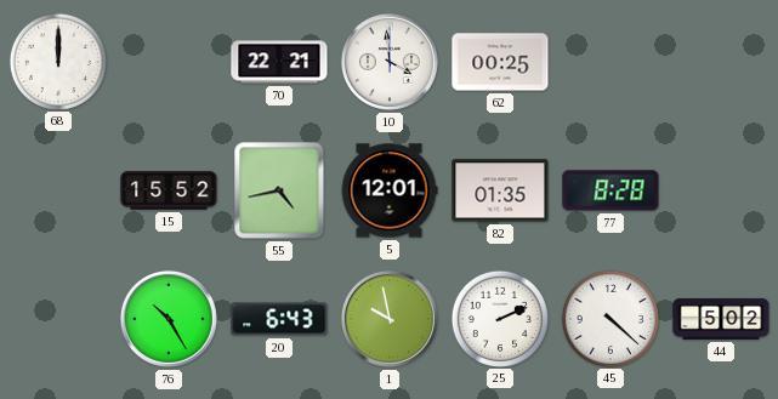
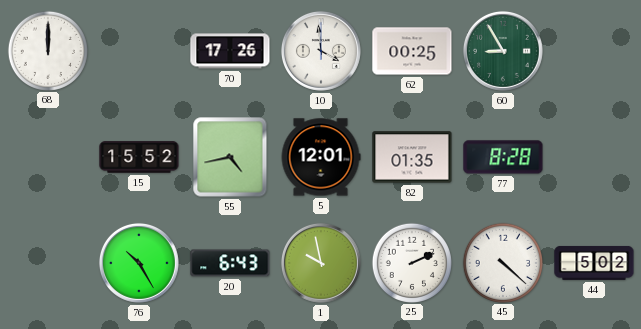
70: 22:21 -> 17:26
60: none -> 8:55
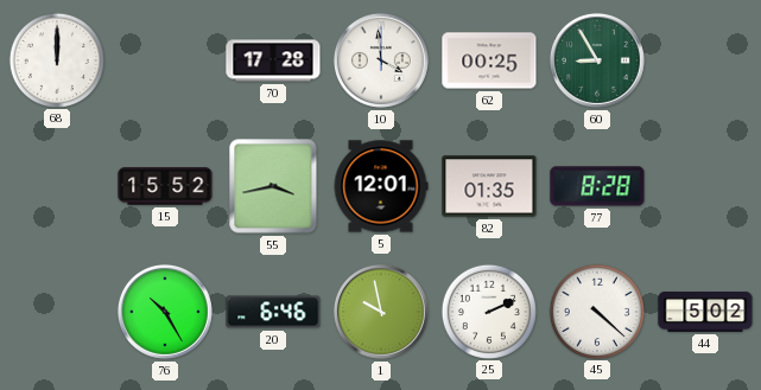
70: 17:26 -> 17:28
55: 4:43 -> 3:43
20: 6:43 -> 6:46
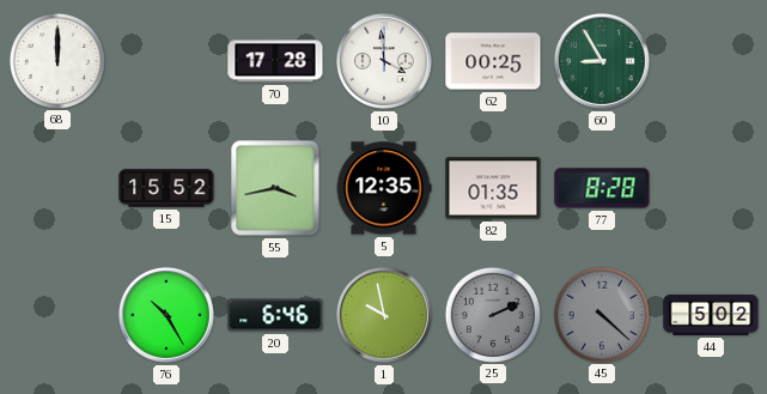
5: 12:01 -> 12:35
25 dial: white -> grey
45 dial: white -> grey
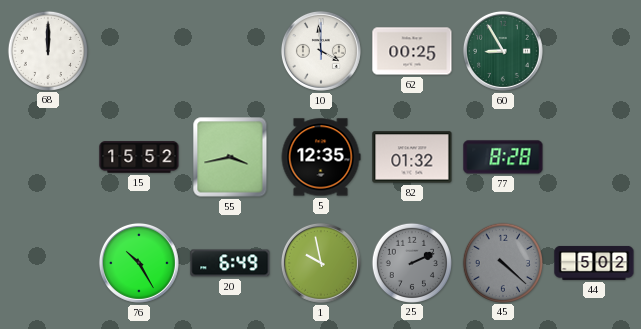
70: 17:28 -> none
82: 01:35 -> 01:32
20: 6:46 -> 6:49
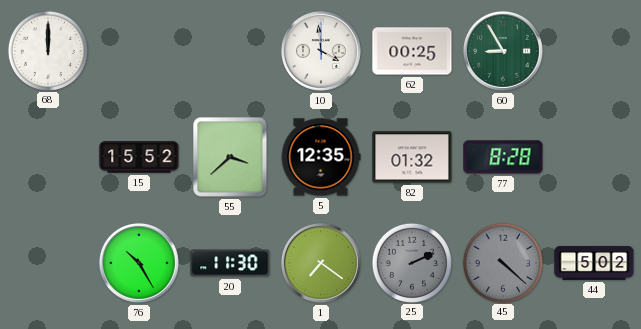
55: 3:43 -> 3:38
20: 6:49 -> 11:30
1: 9:58 -> 7:21
